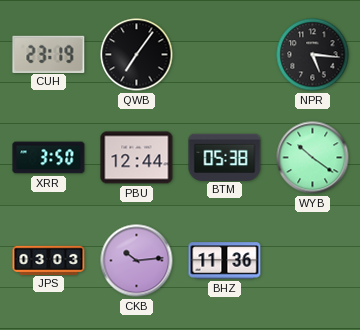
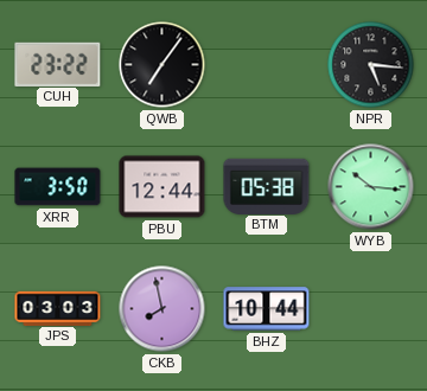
CUH: 23:19 -> 23:22
WYB: 10:21 -> 10:16
CKB: 10:14 -> 7:58
BHZ: 11:36 -> 10:44
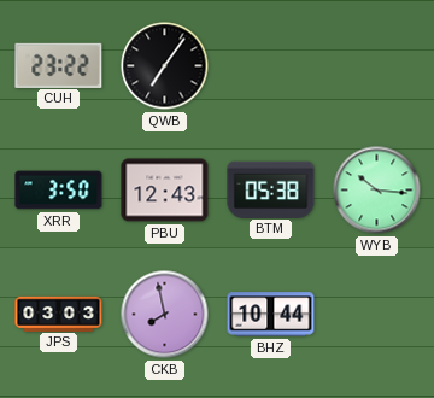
NPR: 5:16 -> none
PBU: 12:44 -> 12:43
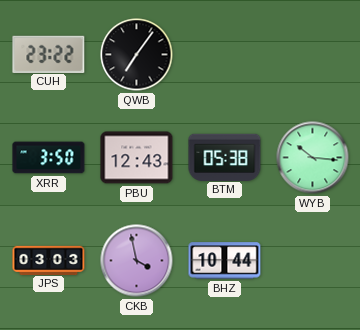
CKB: 7:58 -> 3:58
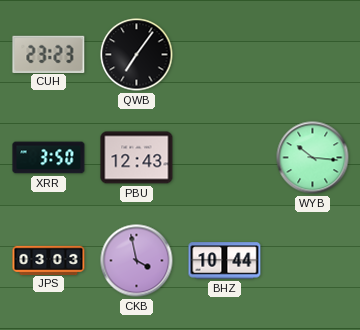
CUH: 23:22 -> 23:23
BTM: 05:38 -> none
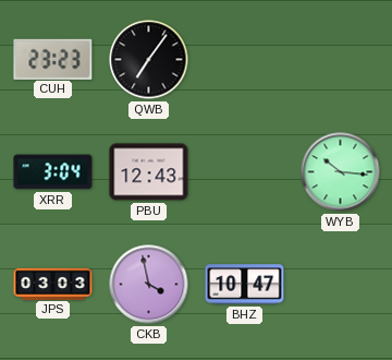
XRR: 3:50 -> 3:04
BHZ: 10:44 -> 10:47
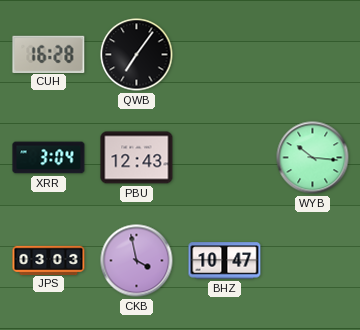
CUH: 23:23 -> 16:28
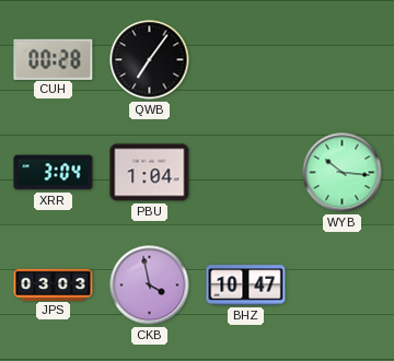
CUH: 16:28 -> 00:28
PBU: 12:43 -> 1:04
